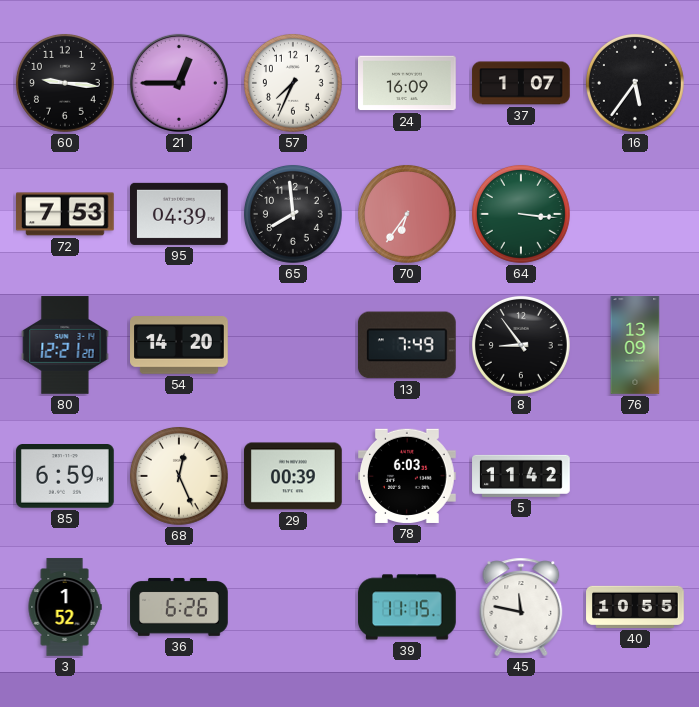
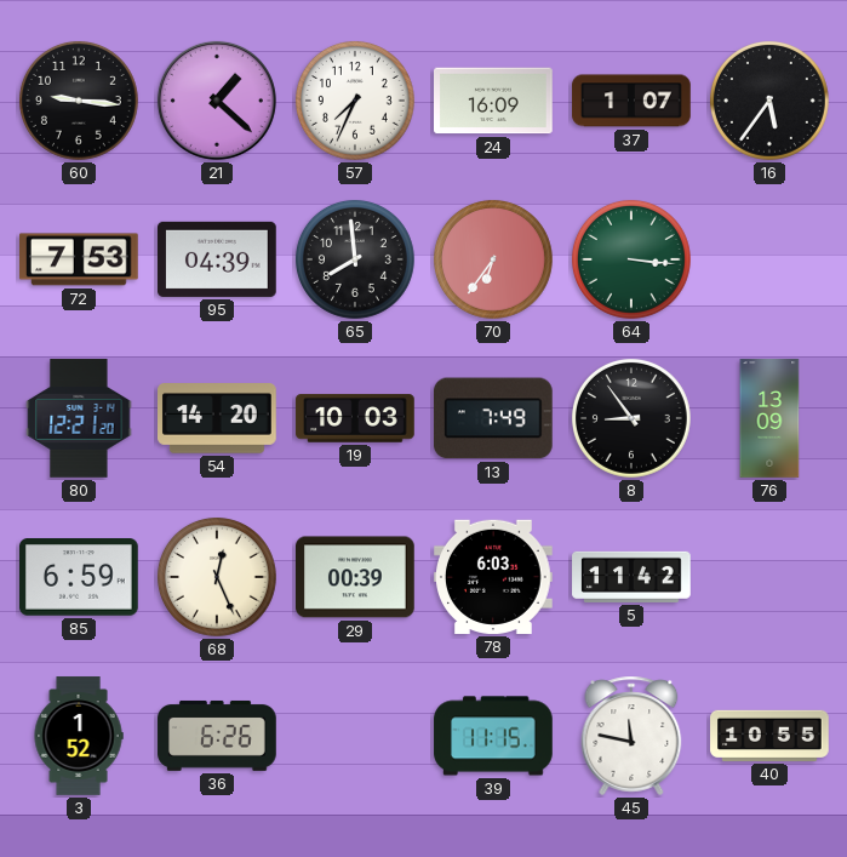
21: 12:45 -> 1:22
19: none -> 10:03
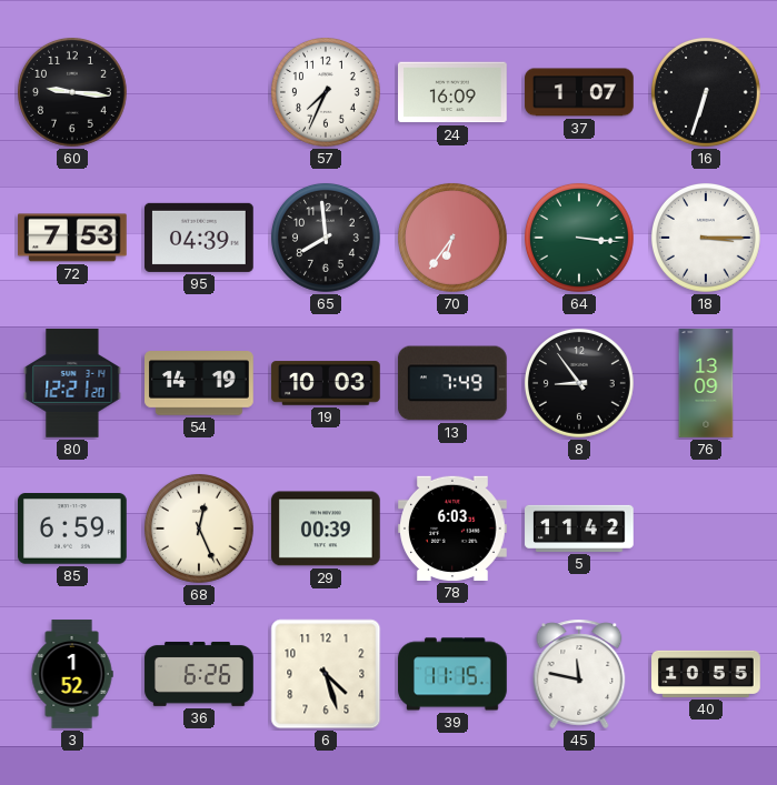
21: 1:22 -> none
16: 5:36 -> 6:33
18: none -> 3:15
54: 14:20 -> 14:19
6: none -> 4:27
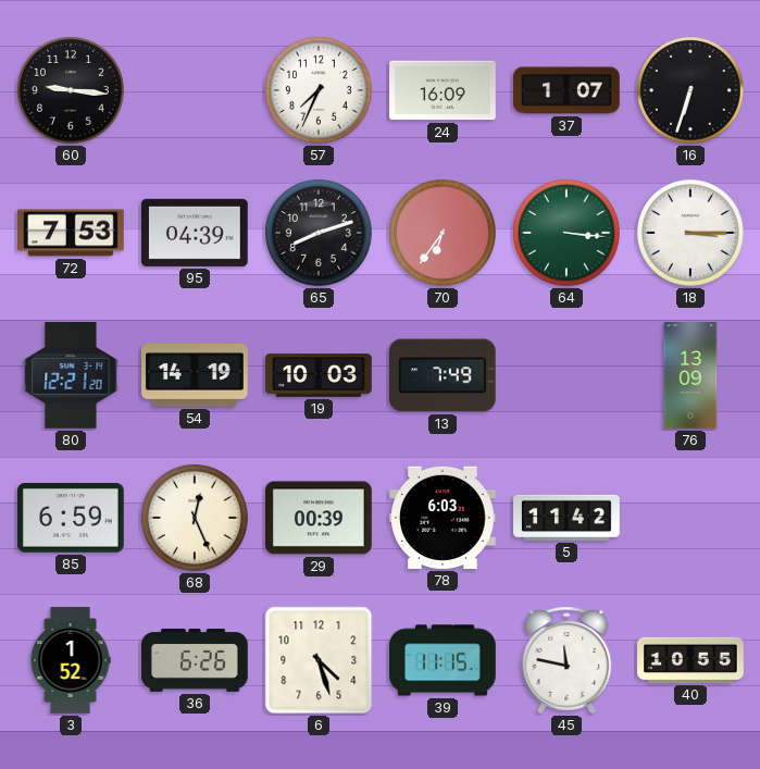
65: 7:59 -> 8:12
8: 8:54 -> none
